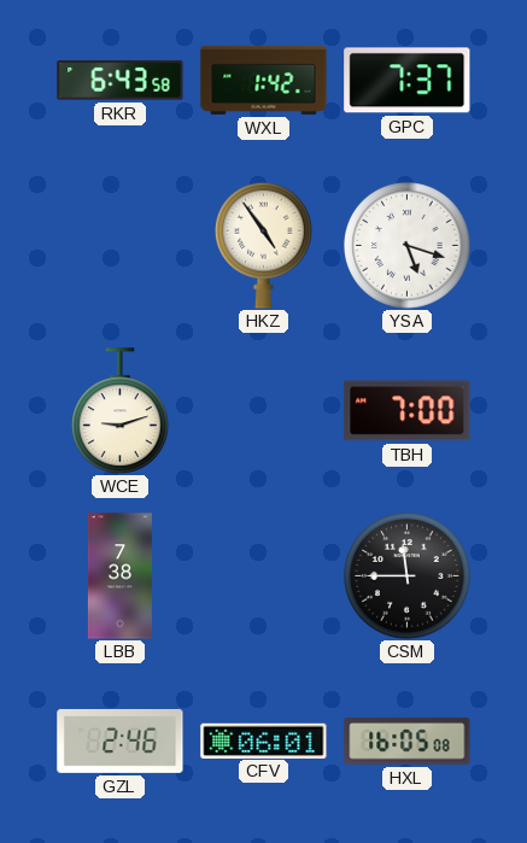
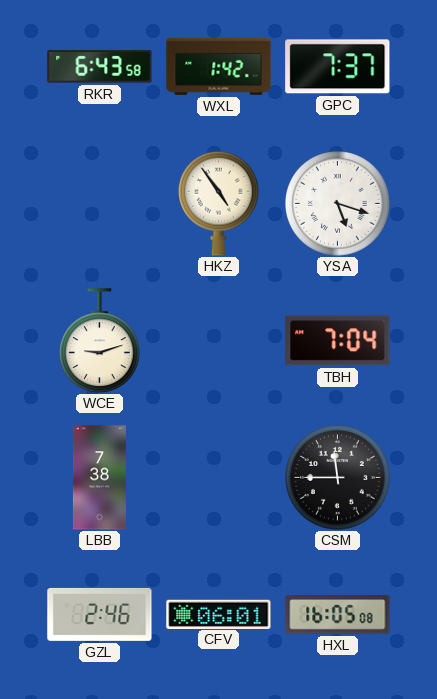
TBH: 7:00 -> 7:04
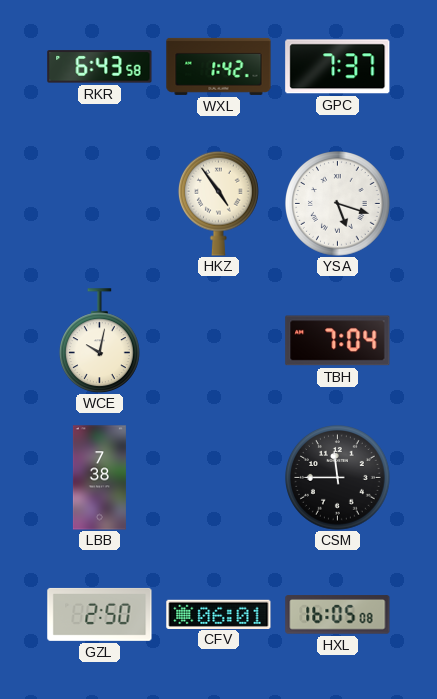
WCE: 9:12 -> 10:02
GZL: 2:46 -> 2:50
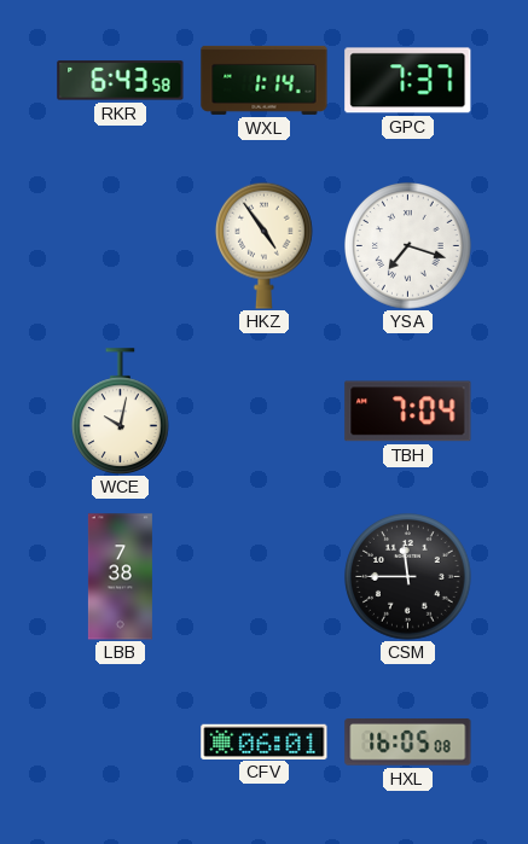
WXL: 1:42 -> 1:14
YSA: 5:18 -> 7:18
GZL: 2:50 -> none
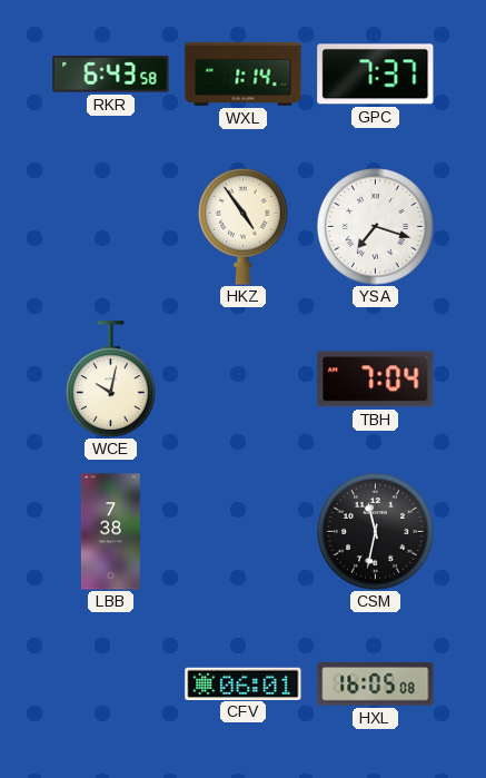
CSM: 11:45 -> 11:32
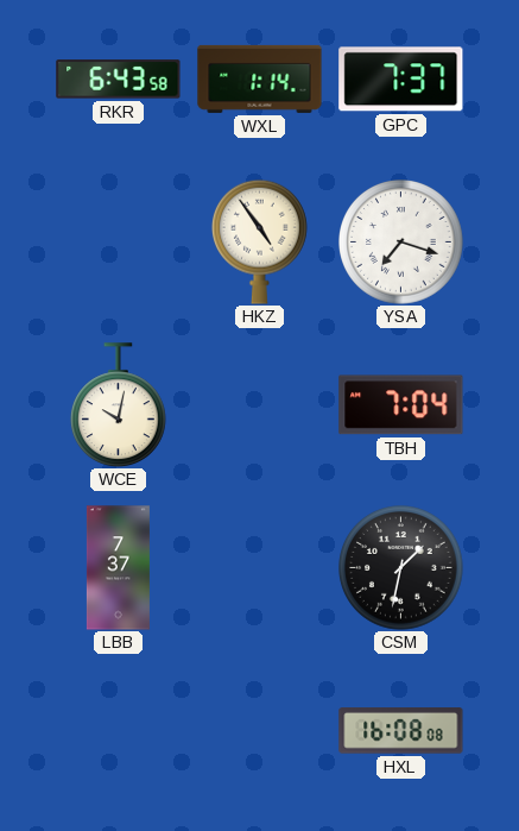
LBB: 7:38 -> 7:37
CSM: 11:32 -> 1:32
CFV: 06:01 -> none
HXL: 16:05 -> 16:08
